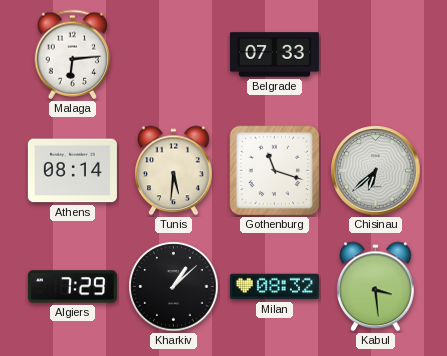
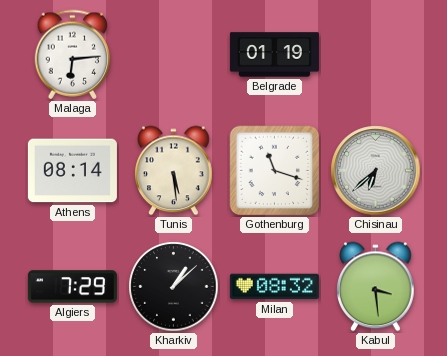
Belgrade: 07:33 -> 01:19
Tunis: 5:31 -> 5:29
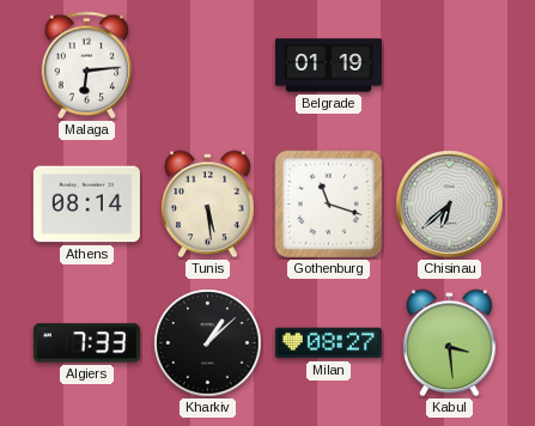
Algiers: 7:29 -> 7:33
Milan: 08:32 -> 08:27
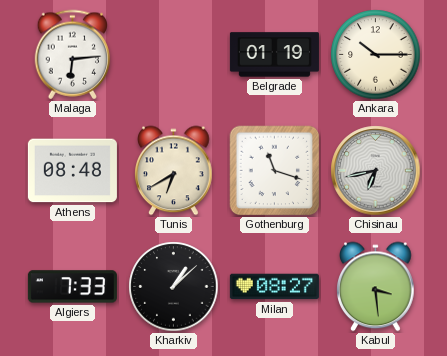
Ankara: none -> 10:15
Athens: 08:14 -> 08:48
Tunis: 5:29 -> 6:40
Chisinau: 6:38 -> 6:43
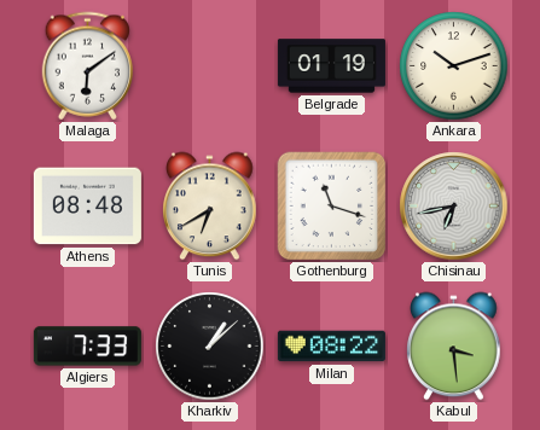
Malaga: 6:14 -> 6:09
Ankara: 10:15 -> 10:12
Milan: 08:27 -> 08:22
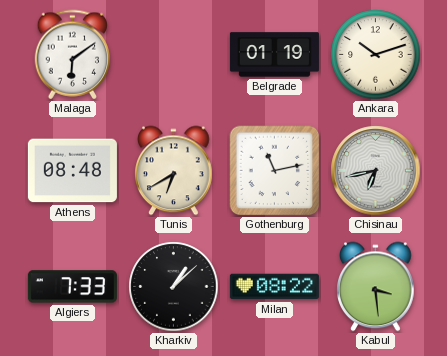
Gothenburg: 11:18 -> 11:13
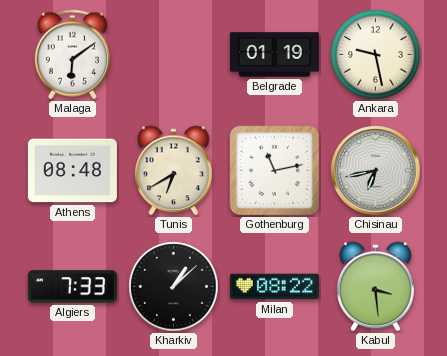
Ankara: 10:12 -> 9:28
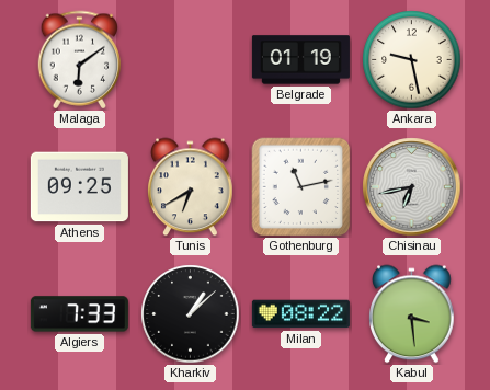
Athens: 08:48 -> 09:25
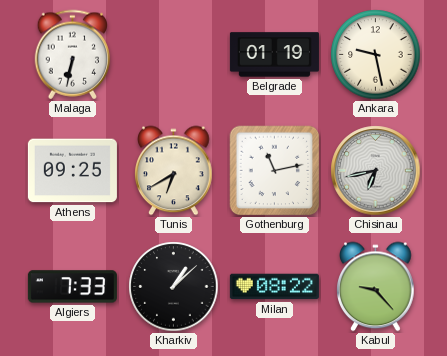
Malaga: 6:09 -> 6:32
Kabul: 3:29 -> 9:23
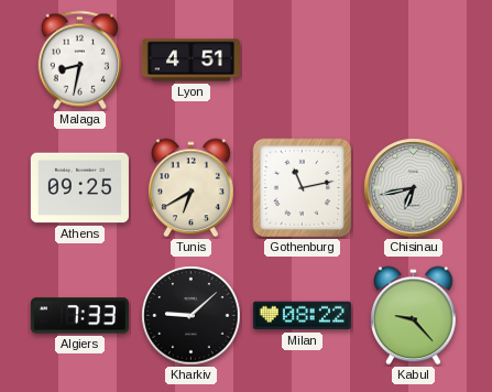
Malaga: 6:32 -> 8:32
Lyon: none -> 4:51
Belgrade: 01:19 -> none
Ankara: 9:28 -> none
Kharkiv: 1:08 -> 9:08
